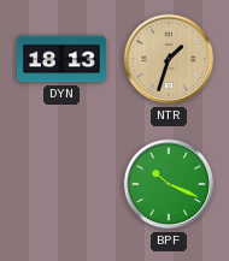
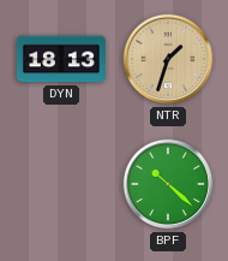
BPF: 10:19 -> 10:22
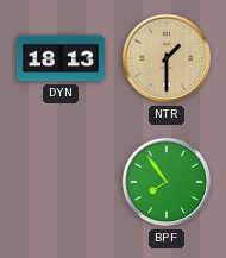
NTR: 1:33 -> 1:30
BPF: 10:22 -> 7:54
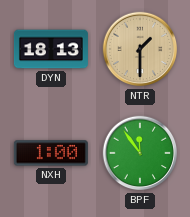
NXH: none -> 1:00
BPF: 7:54 -> 11:54
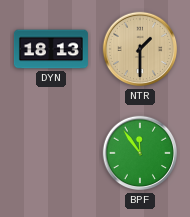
NXH: 1:00 -> none
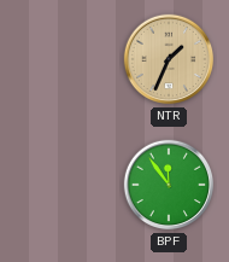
DYN: 18:13 -> none
NTR: 1:30 -> 1:34
